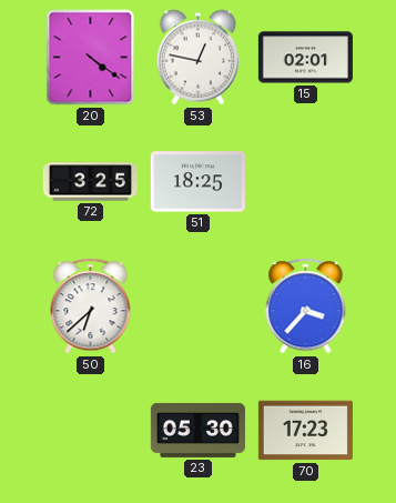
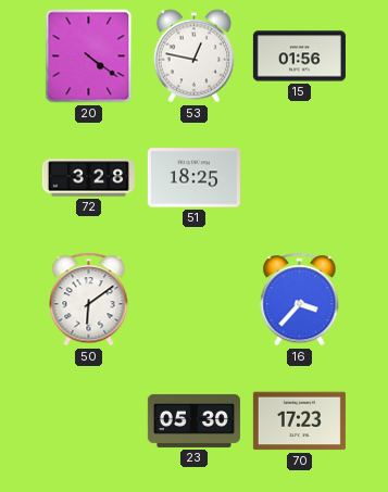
15: 02:01 -> 01:56
72: 3:25 -> 3:28
50: 6:38 -> 6:09
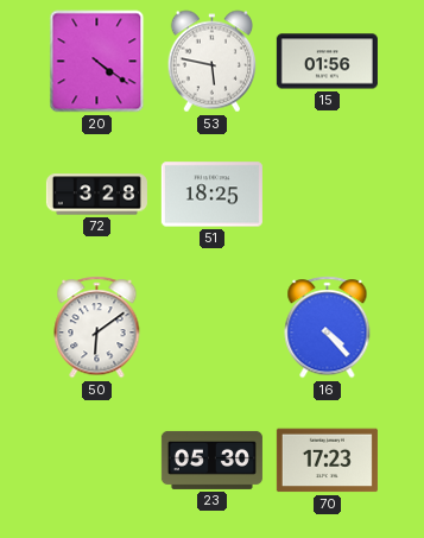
53: 12:47 -> 5:47
16: 3:37 -> 4:23
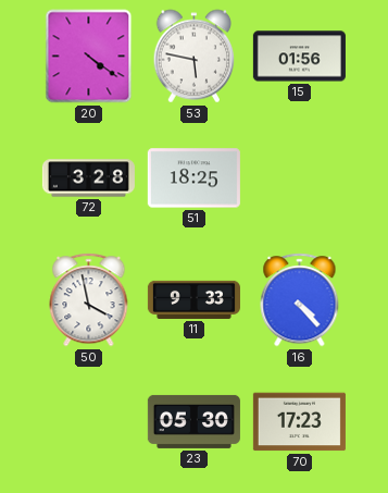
50: 6:09 -> 3:58
11: none -> 9:33
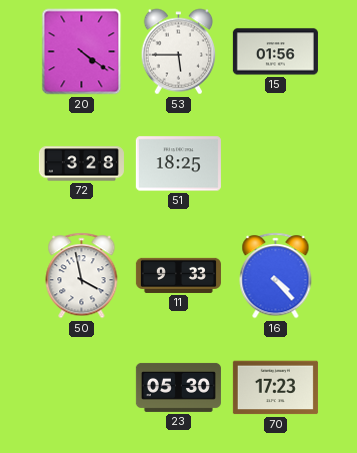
53: 5:47 -> 5:45
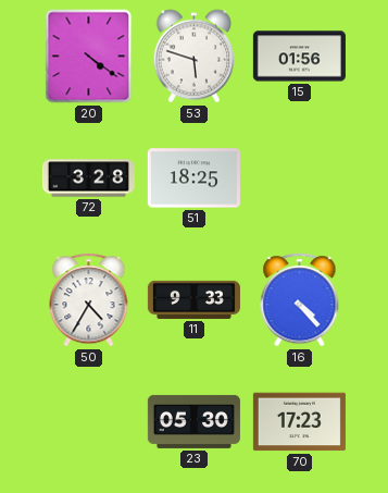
53: 5:45 -> 5:48
50: 3:58 -> 4:35
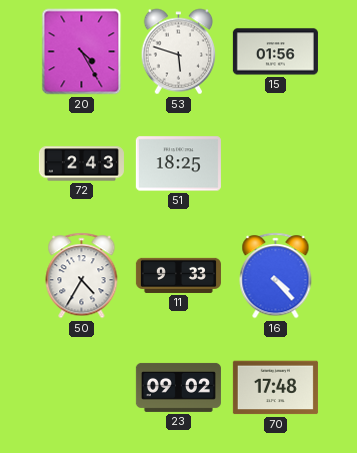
20: 4:21 -> 4:25
72: 3:28 -> 2:43
23: 05:30 -> 09:02
70: 17:23 -> 17:48
